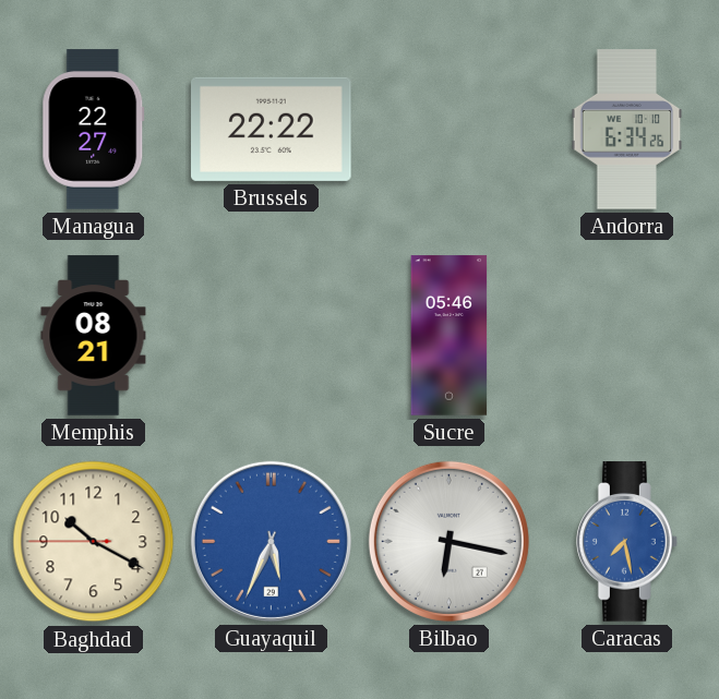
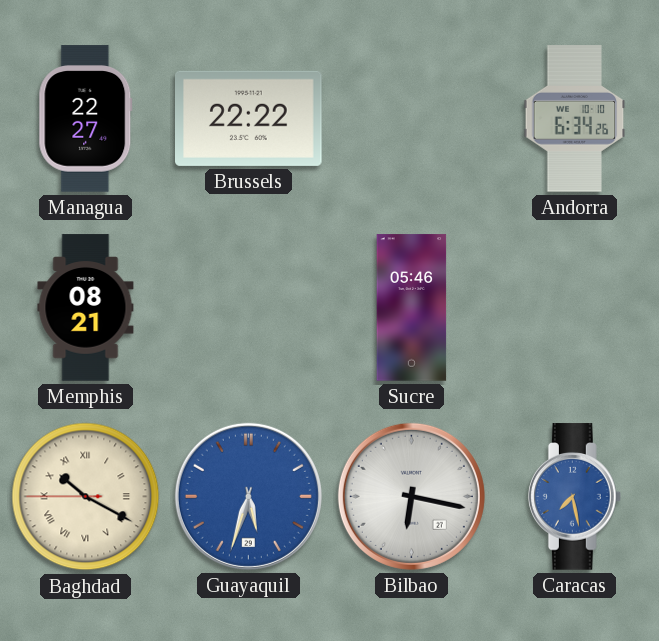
Baghdad numerals: Arabic -> Roman
Guayaquil: 5:34 -> 5:33
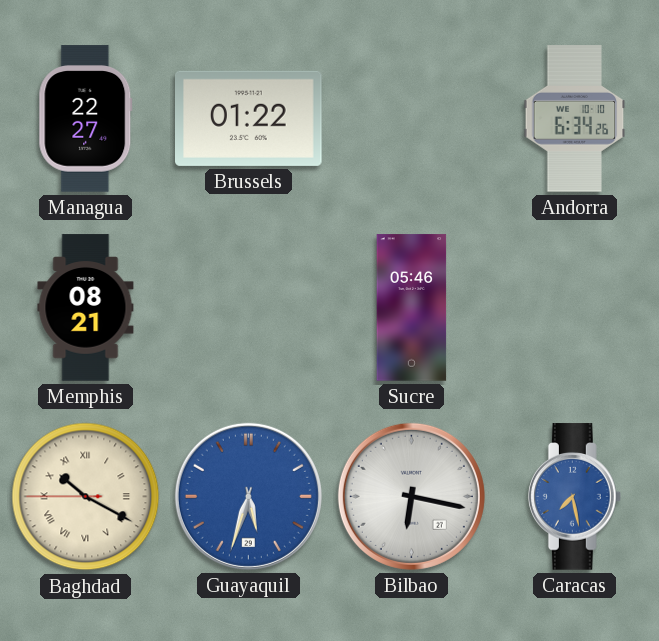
Brussels: 22:22 -> 01:22
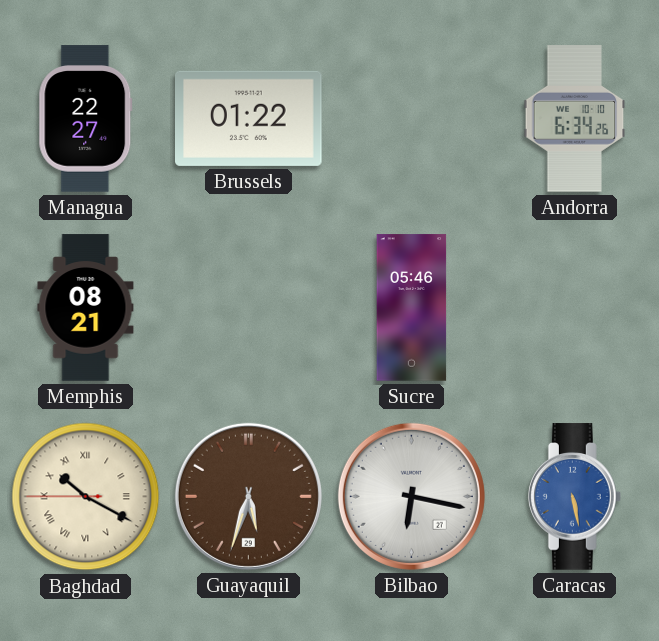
Guayaquil dial: blue -> brown
Caracas: 7:28 -> 5:28
